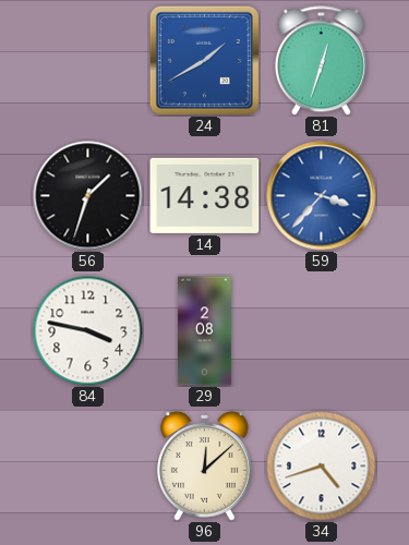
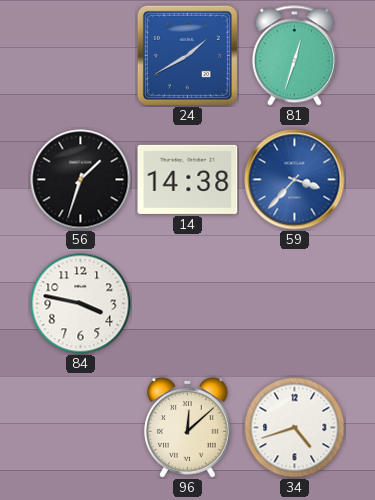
29: 2:08 -> none
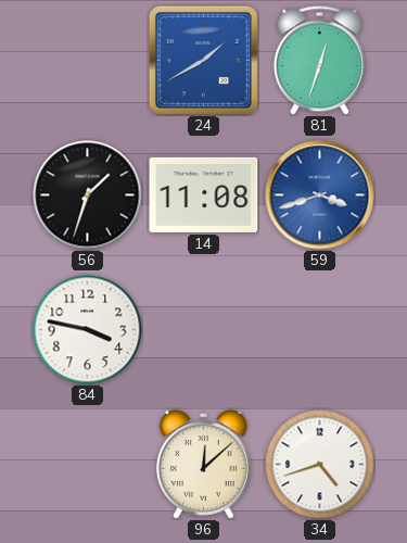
14: 14:38 -> 11:08
59: 3:37 -> 3:42
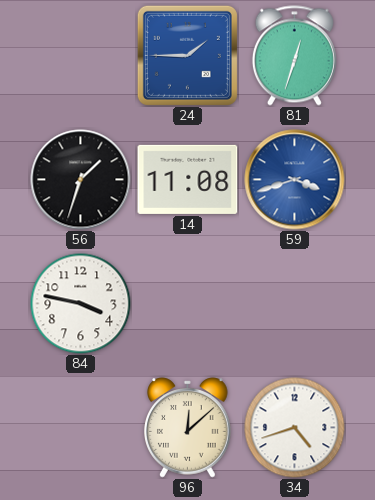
24: 1:40 -> 1:45
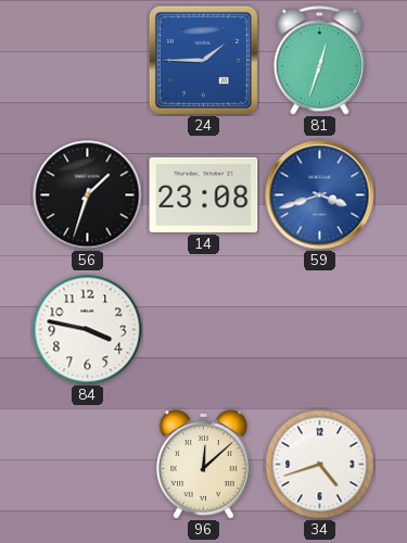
14: 11:08 -> 23:08
